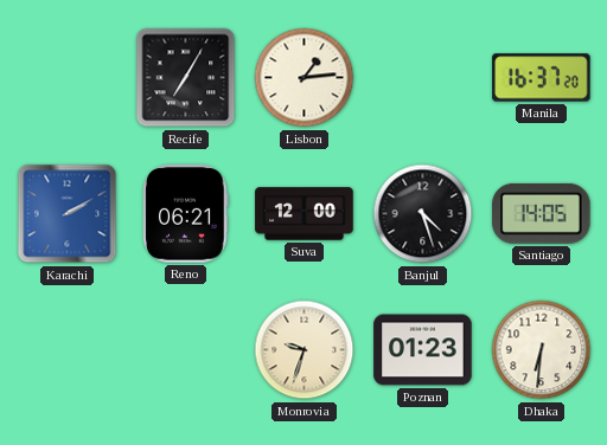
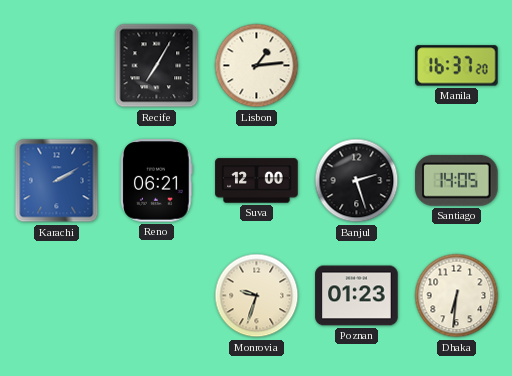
Banjul: 4:27 -> 2:27
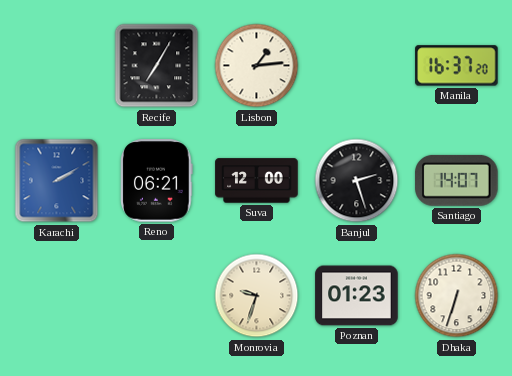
Santiago: 14:05 -> 14:07
Dhaka: 6:31 -> 6:33
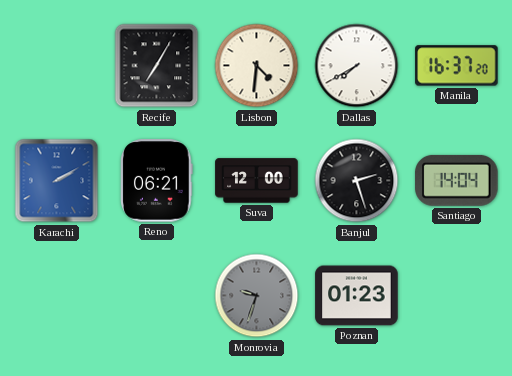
Lisbon: 1:14 -> 4:31
Dallas: none -> 7:40
Santiago: 14:07 -> 14:04
Monrovia dial: cream -> grey
Dhaka: 6:33 -> none
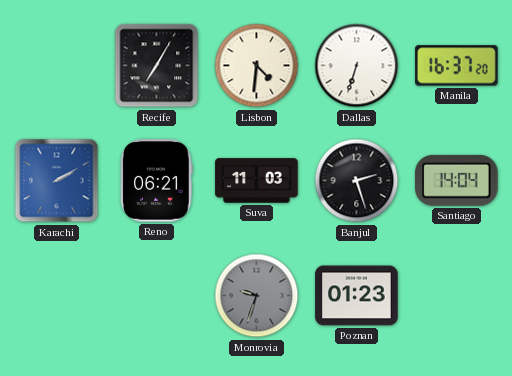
Dallas: 7:40 -> 6:33
Suva: 12:00 -> 11:03
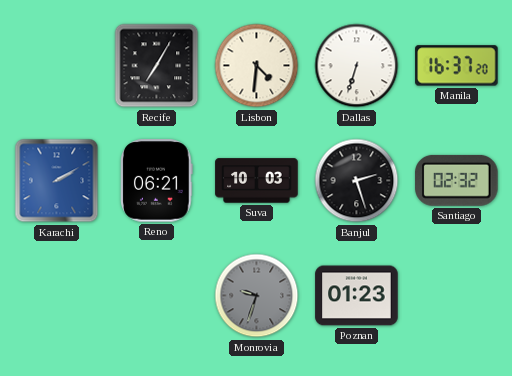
Suva: 11:03 -> 10:03
Santiago: 14:04 -> 02:32
